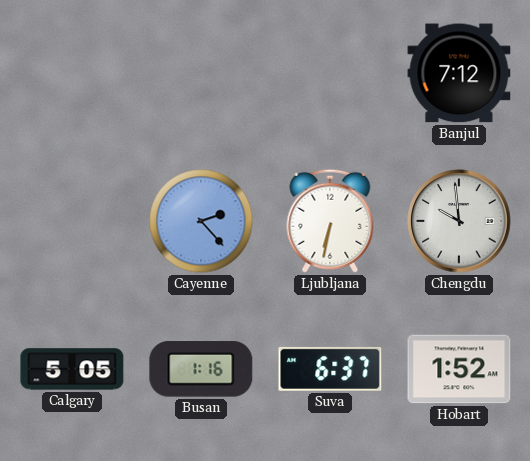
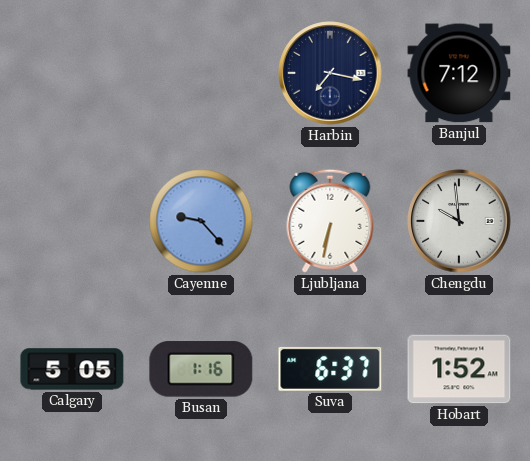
Harbin: none -> 7:17
Cayenne: 2:23 -> 9:23
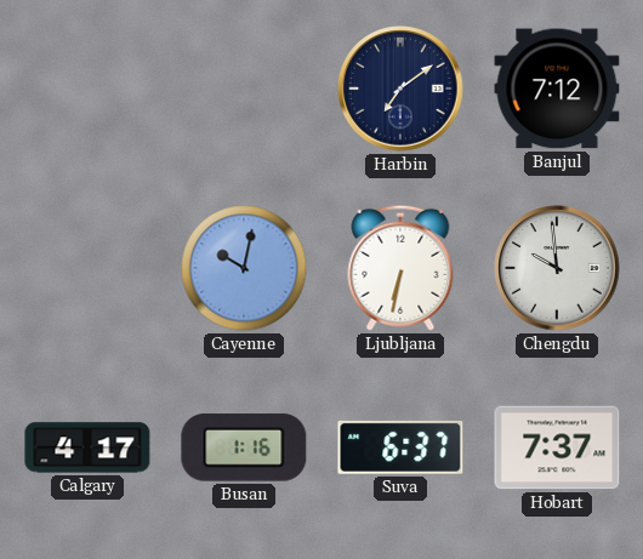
Harbin: 7:17 -> 7:09
Cayenne: 9:23 -> 10:02
Calgary: 5:05 -> 4:17
Hobart: 1:52 -> 7:37
